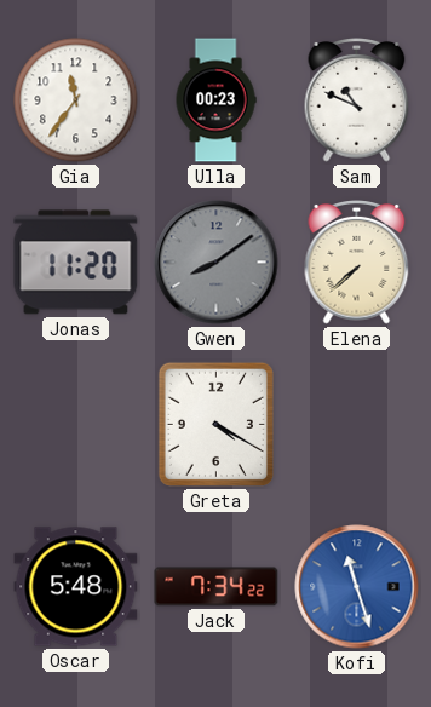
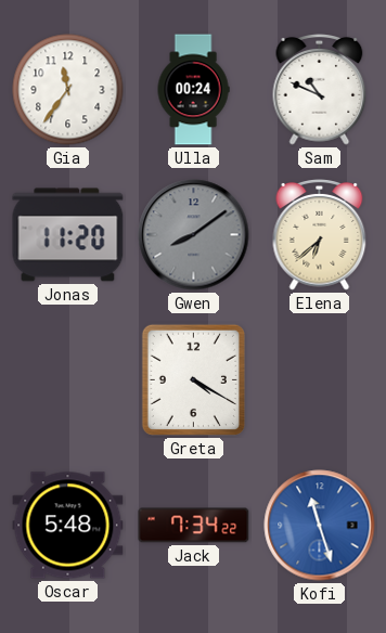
Ulla: 00:23 -> 00:24
Elena: 7:38 -> 6:38
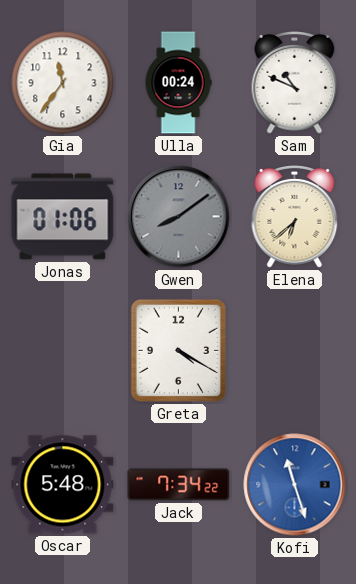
Jonas: 11:20 -> 01:06
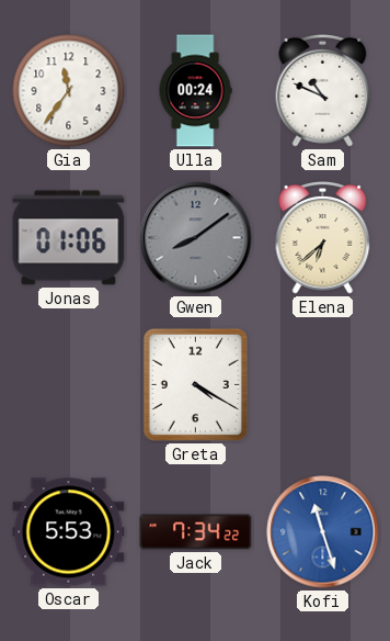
Oscar: 5:48 -> 5:53
